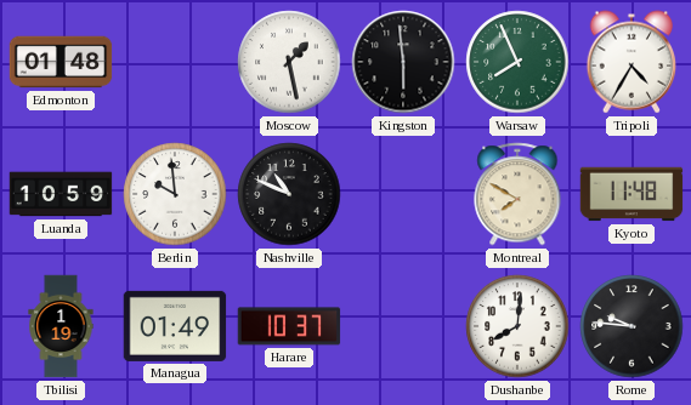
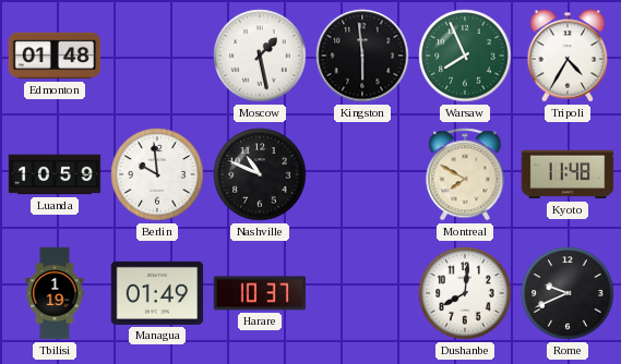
Rome: 9:46 -> 9:41
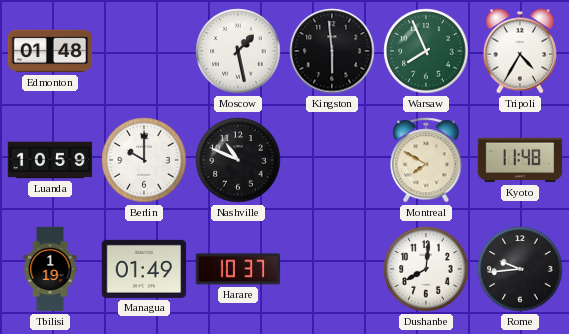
Berlin: 9:59 -> 10:00
Rome: 9:41 -> 9:44
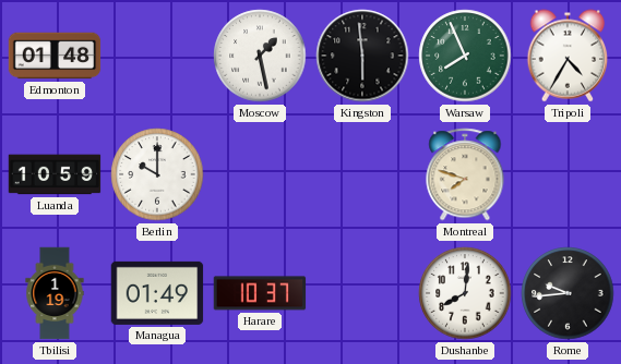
Nashville: 10:49 -> none
Montreal: 7:50 -> 7:48
Kyoto: 11:48 -> none
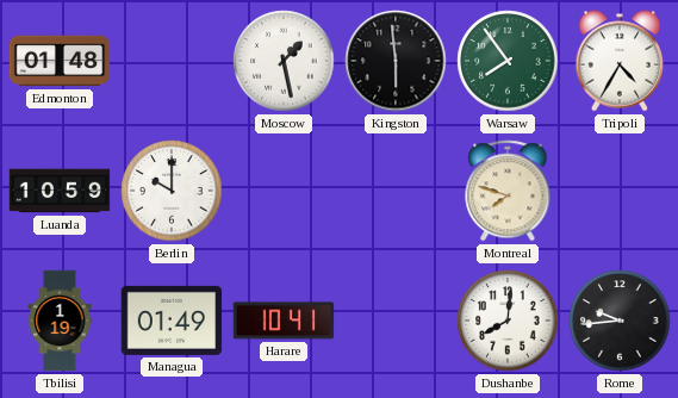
Warsaw: 7:56 -> 7:54
Harare: 10:37 -> 10:41
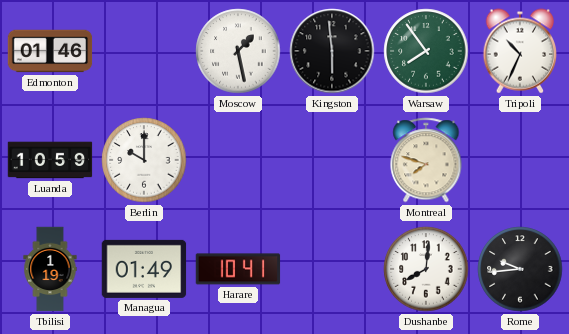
Edmonton: 01:48 -> 01:46
Tripoli: 4:35 -> 10:34
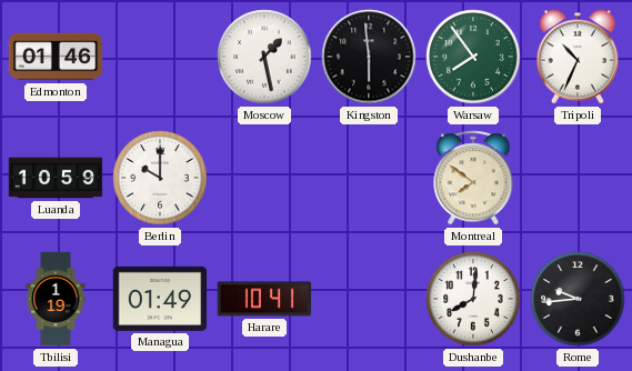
Montreal: 7:48 -> 7:51
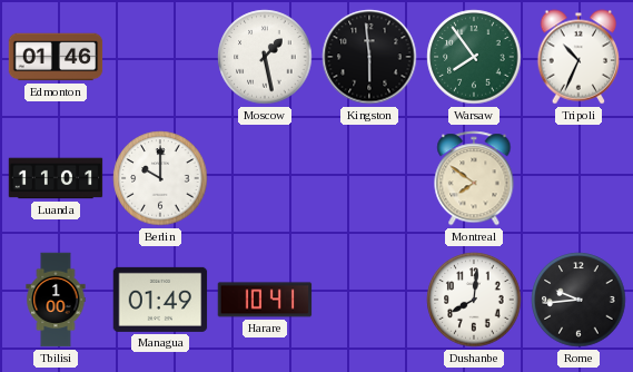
Luanda: 10:59 -> 11:01
Tbilisi: 1:19 -> 1:00
